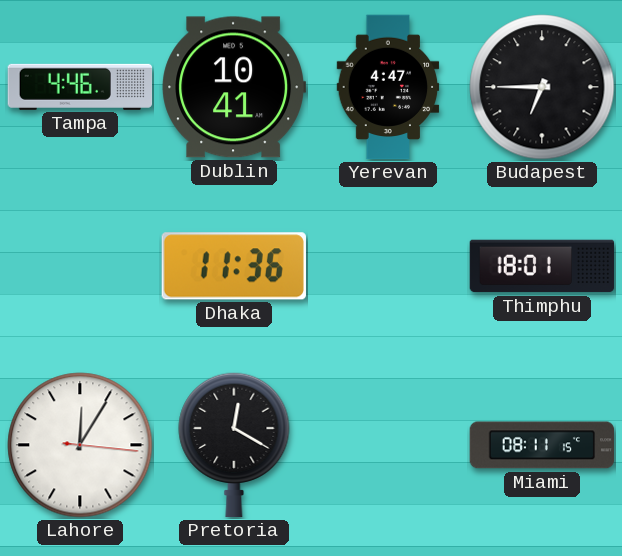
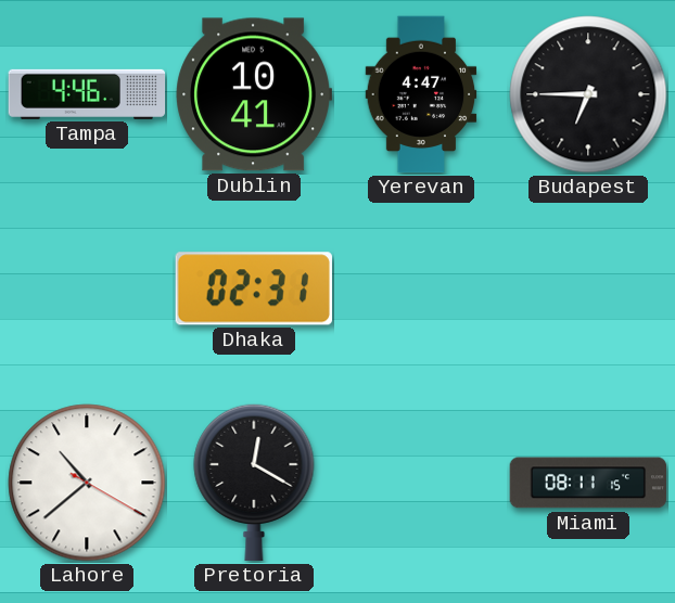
Dhaka: 11:36 -> 02:31
Thimphu: 18:01 -> none
Lahore: 12:05 -> 10:38
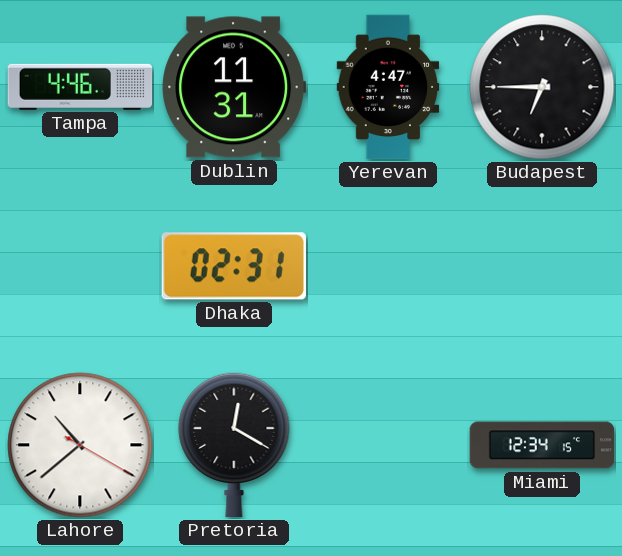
Dublin: 10:41 -> 11:31
Miami: 08:11 -> 12:34
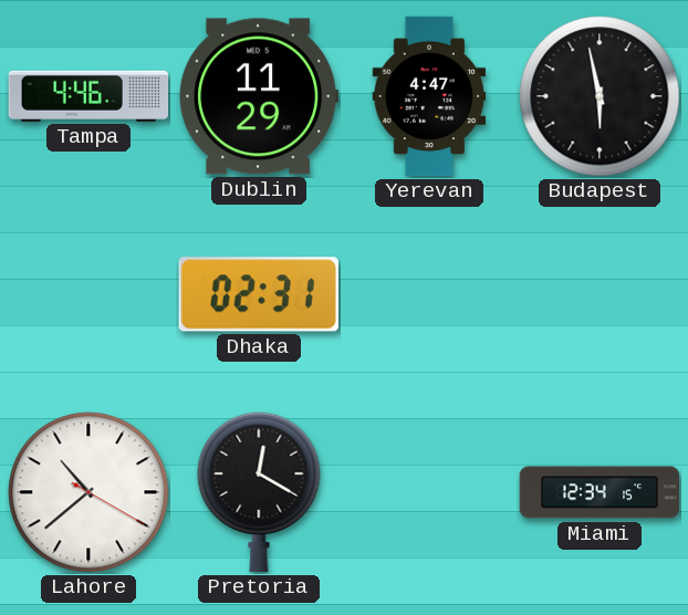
Dublin: 11:31 -> 11:29
Budapest: 6:45 -> 5:58
